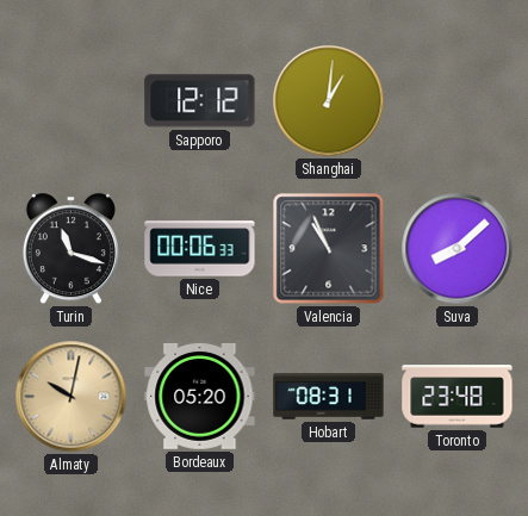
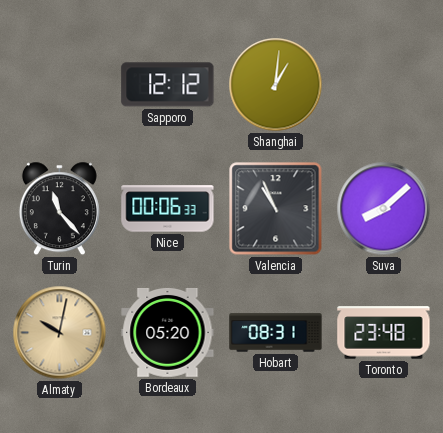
Turin: 11:18 -> 11:23
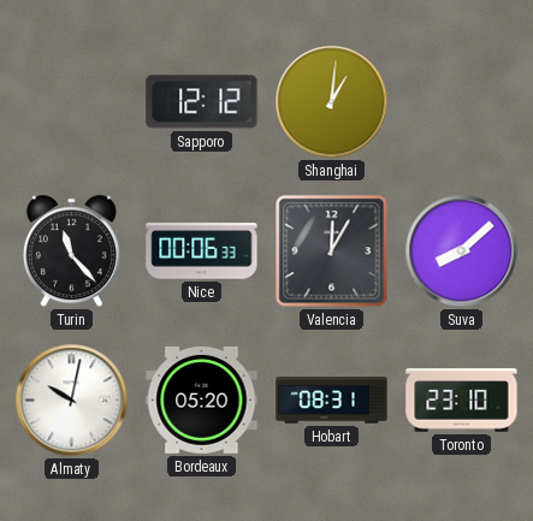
Valencia: 10:56 -> 12:05
Almaty dial: champagne -> white
Toronto: 23:48 -> 23:10
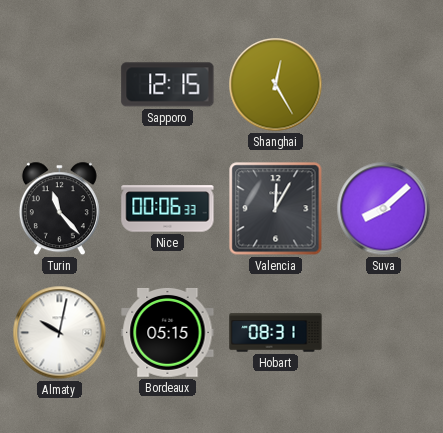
Sapporo: 12:12 -> 12:15
Shanghai: 1:01 -> 12:25
Bordeaux: 05:20 -> 05:15
Toronto: 23:10 -> none
